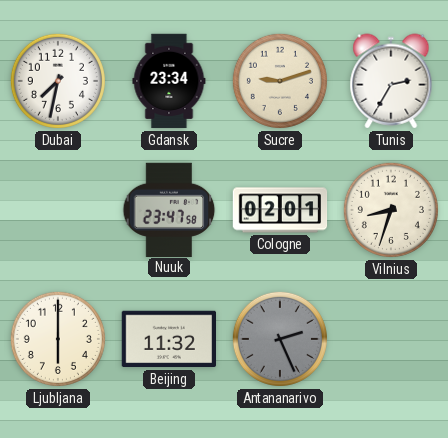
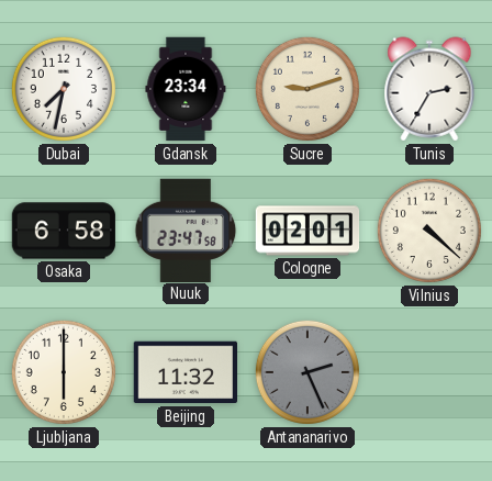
Osaka: none -> 6:58
Vilnius: 8:33 -> 4:22
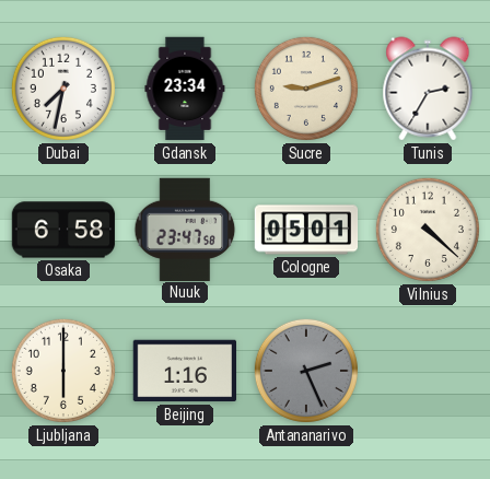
Cologne: 02:01 -> 05:01
Beijing: 11:32 -> 1:16
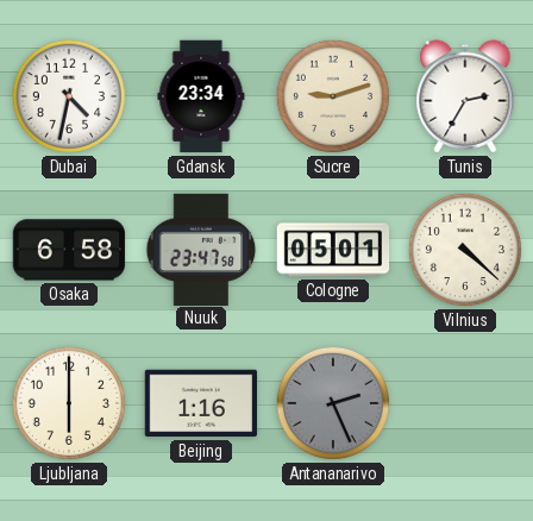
Dubai: 7:32 -> 4:32
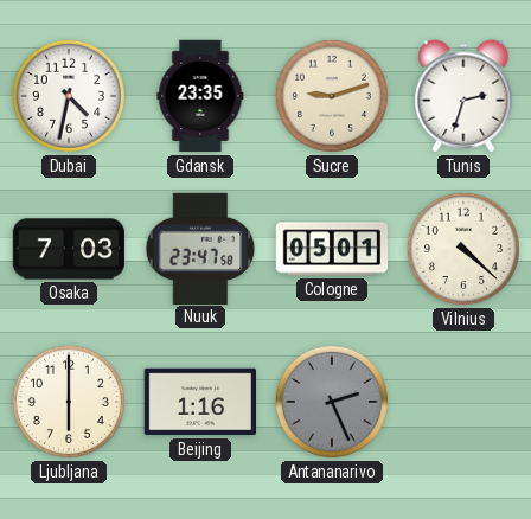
Gdansk: 23:34 -> 23:35
Tunis: 2:35 -> 2:33
Osaka: 6:58 -> 7:03
